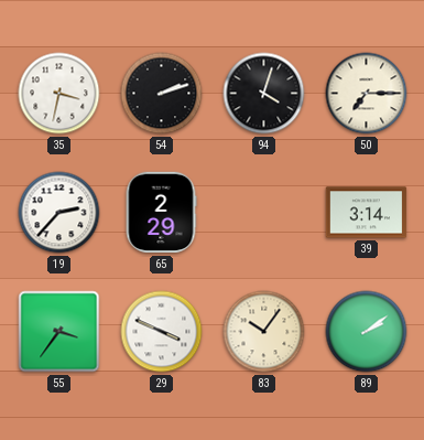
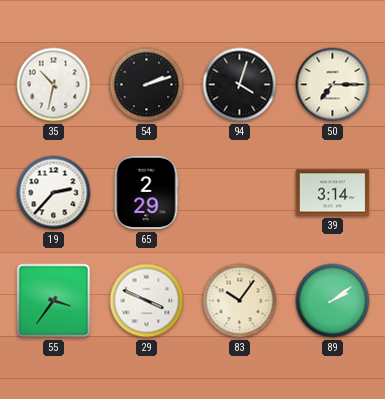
35: 3:32 -> 10:32
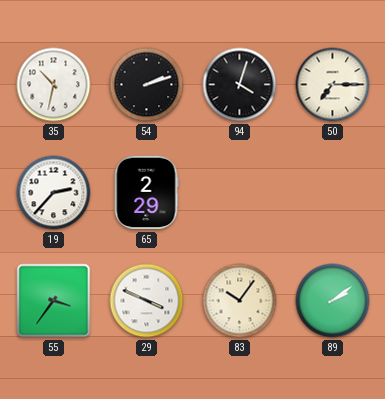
39: 3:14 -> none
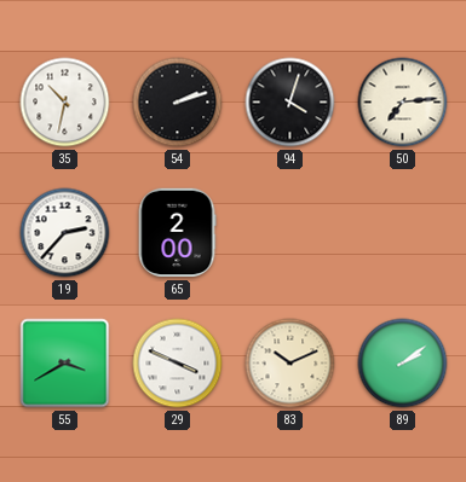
50: 7:15 -> 7:14
65: 2:29 -> 2:00
55: 3:36 -> 3:40
83: 10:06 -> 10:11
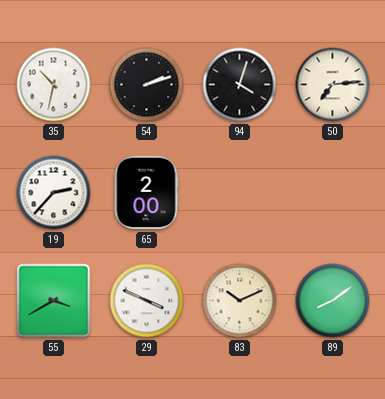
89: 2:09 -> 8:09
